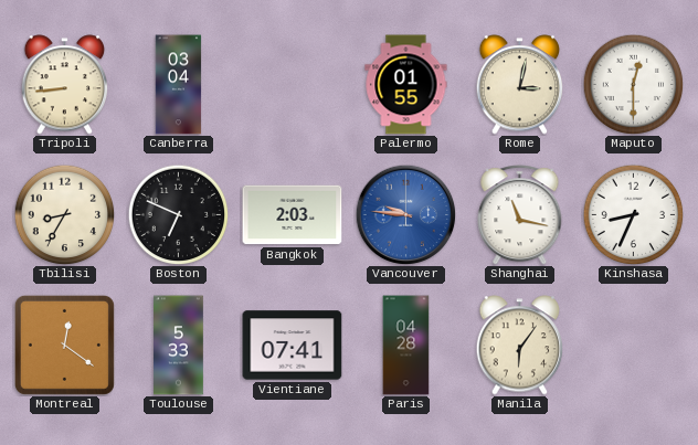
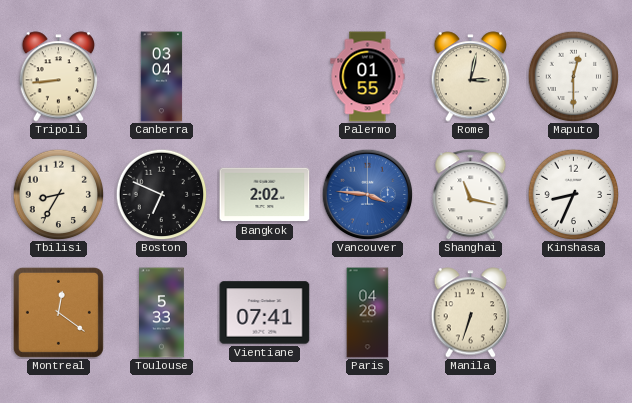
Bangkok: 2:03 -> 2:02
Vancouver: 9:46 -> 3:46
Manila: 6:06 -> 6:33
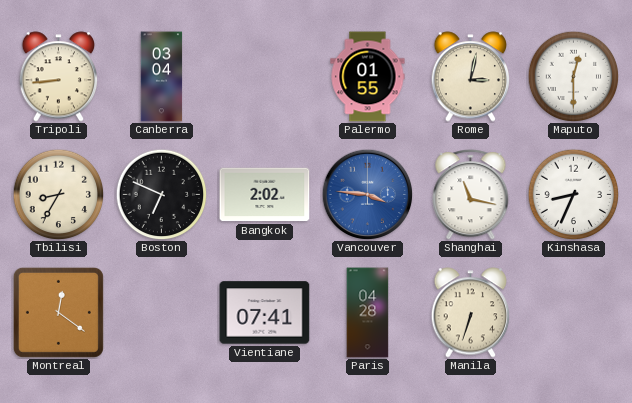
Toulouse: 5:33 -> none
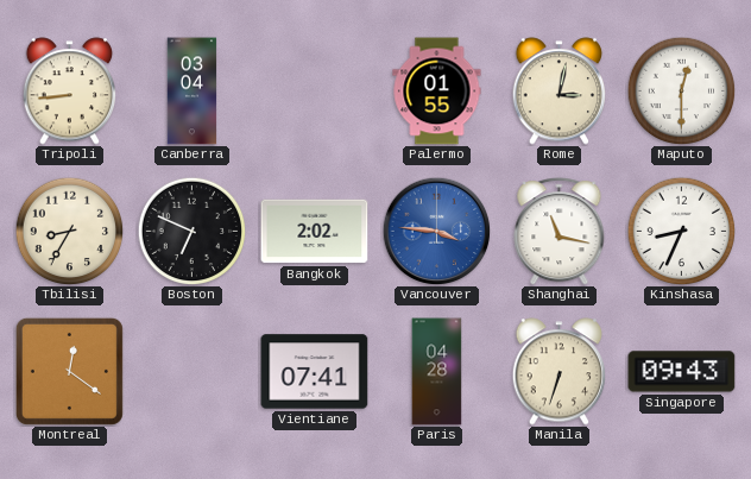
Singapore: none -> 09:43
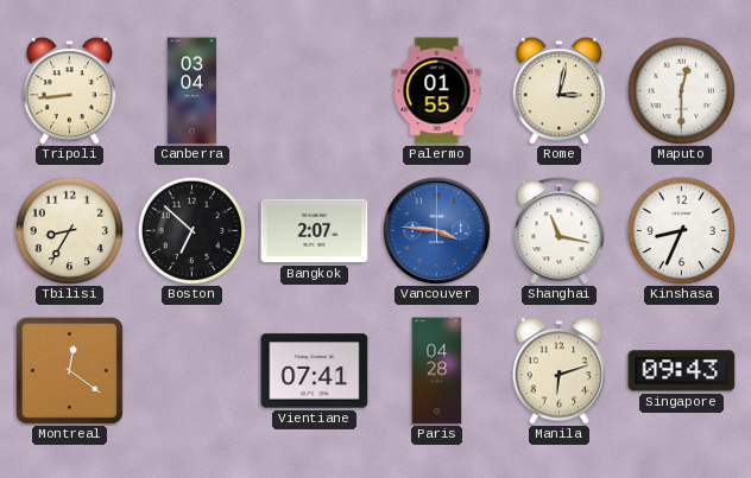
Boston: 6:49 -> 6:52
Bangkok: 2:02 -> 2:07
Manila: 6:33 -> 6:12
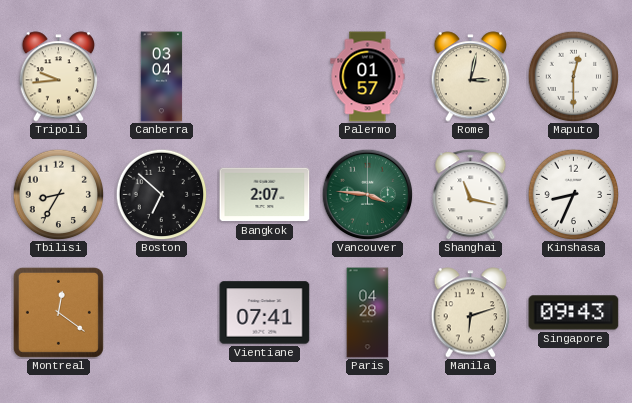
Tripoli: 8:44 -> 9:44
Palermo: 01:55 -> 01:57
Vancouver dial: blue -> green
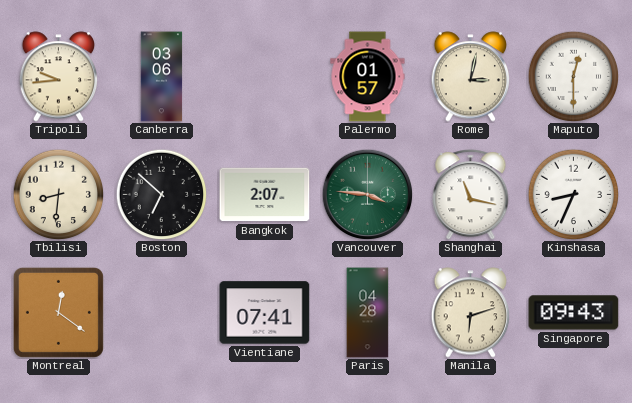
Canberra: 03:04 -> 03:06
Tbilisi: 8:35 -> 8:31
